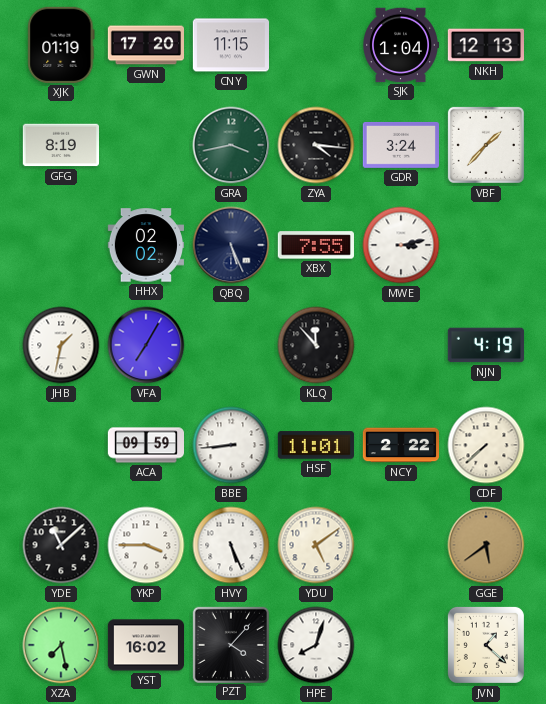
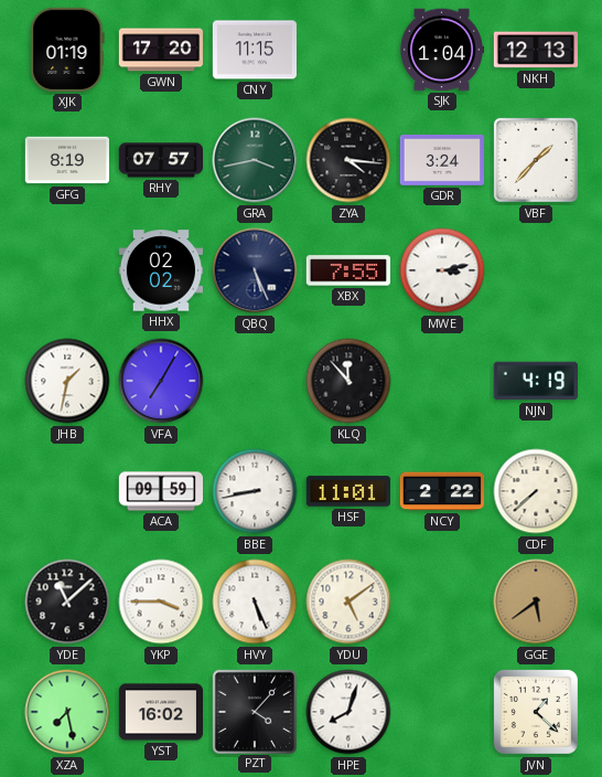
RHY: none -> 07:57
BBE: 8:44 -> 8:43
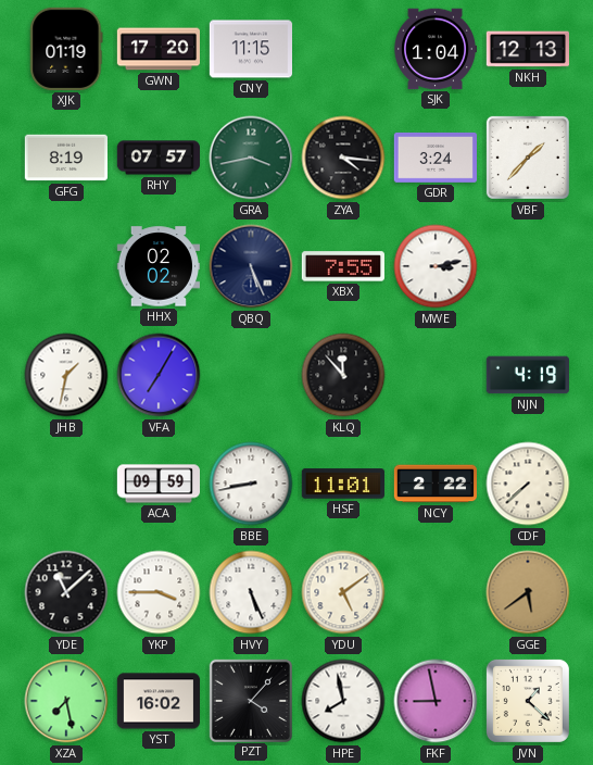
HPE: 8:03 -> 7:58
FKF: none -> 8:58
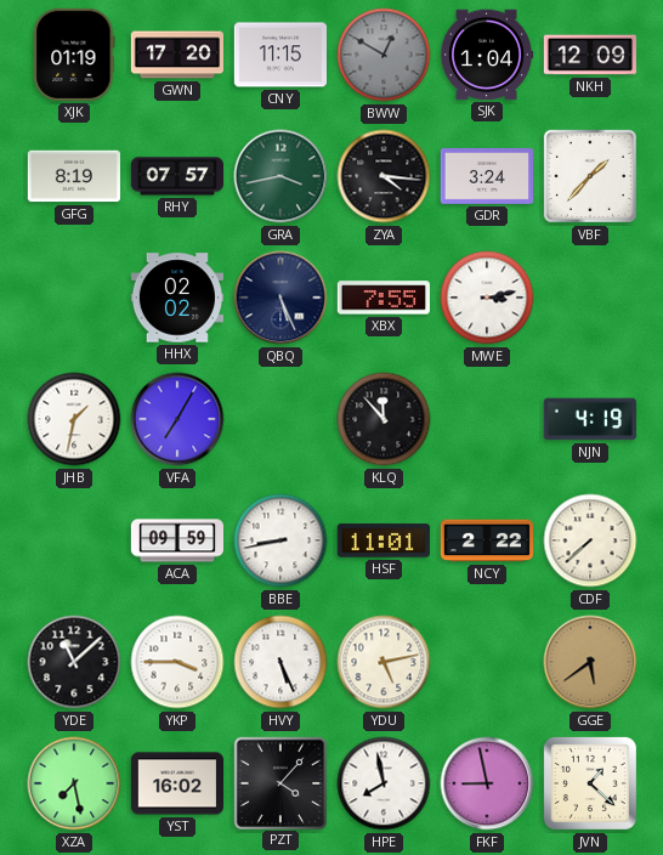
BWW: none -> 12:50
NKH: 12:13 -> 12:09
YDU: 5:09 -> 5:13
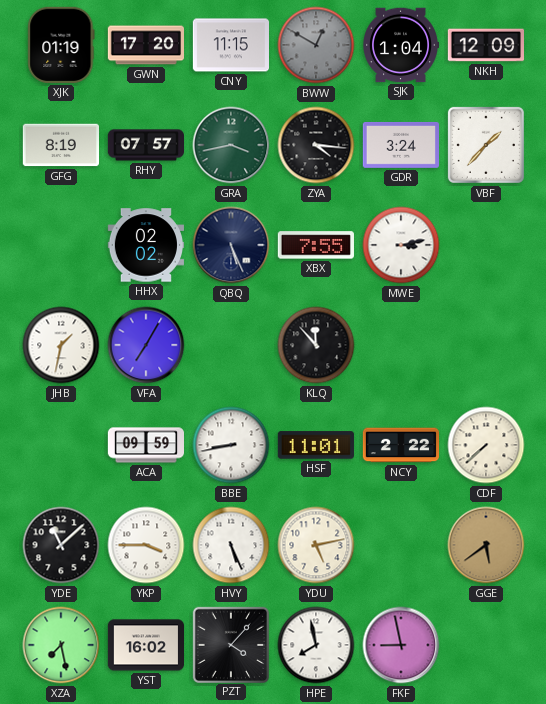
NJN: 4:19 -> none
JVN: 1:22 -> none
